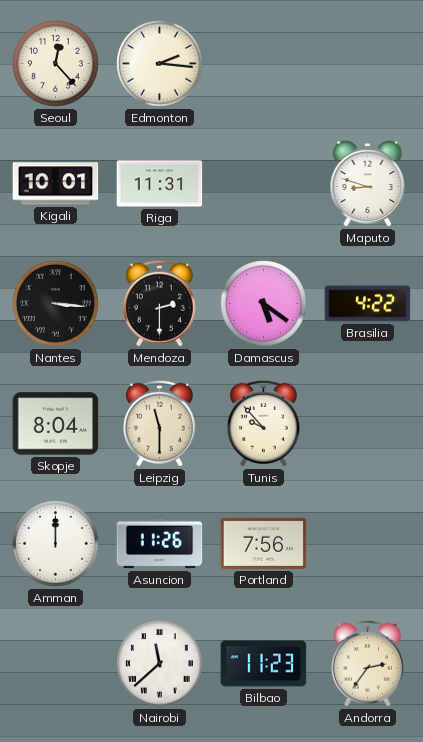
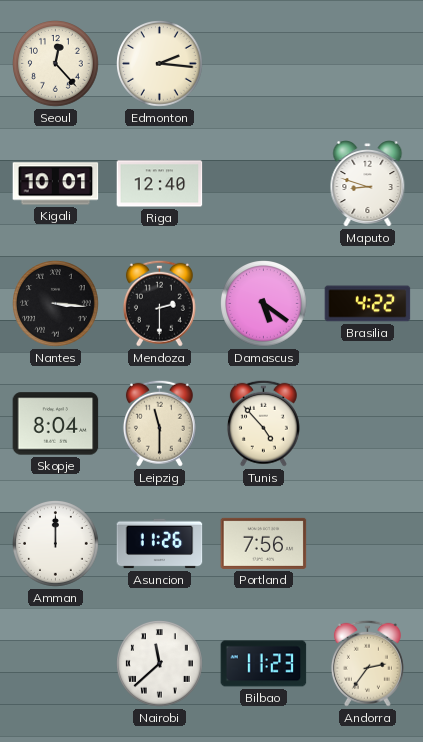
Riga: 11:31 -> 12:40
Tunis: 9:53 -> 4:53
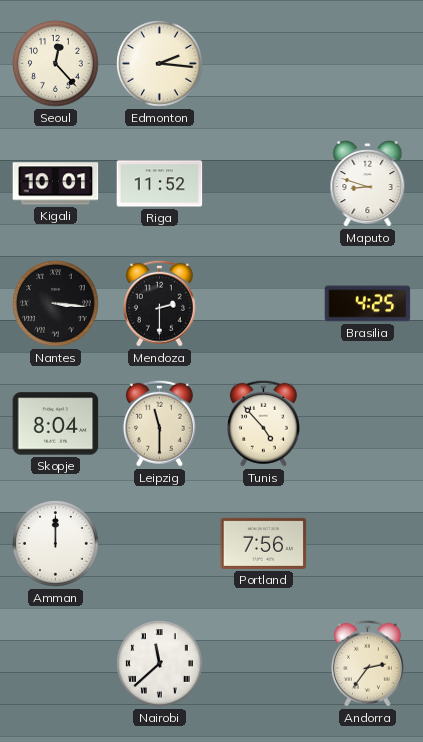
Riga: 12:40 -> 11:52
Damascus: 5:21 -> none
Brasilia: 4:22 -> 4:25
Asuncion: 11:26 -> none
Bilbao: 11:23 -> none
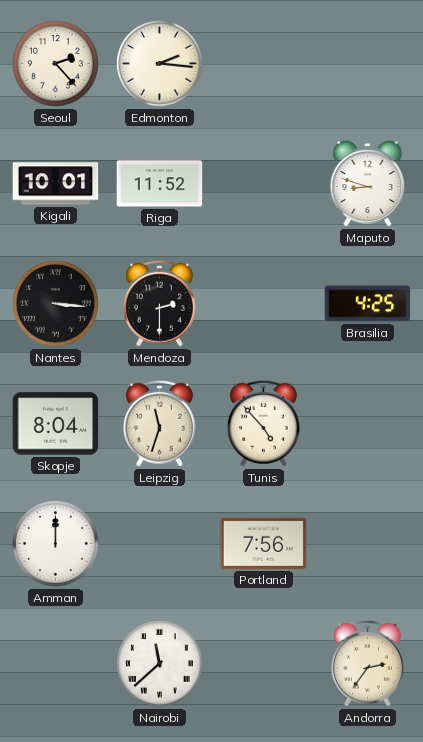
Seoul: 12:23 -> 2:23
Leipzig: 11:30 -> 11:33
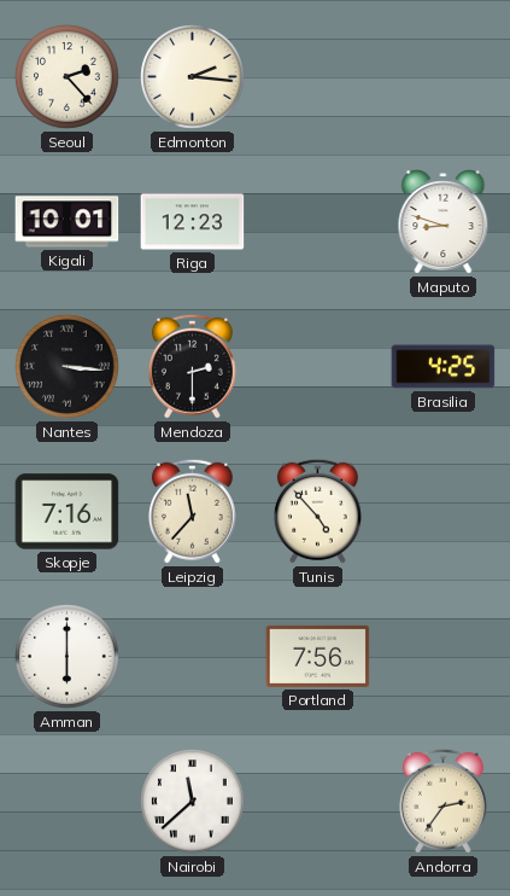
Riga: 11:52 -> 12:23
Skopje: 8:04 -> 7:16
Leipzig: 11:33 -> 11:37
Amman: 12:00 -> 6:00
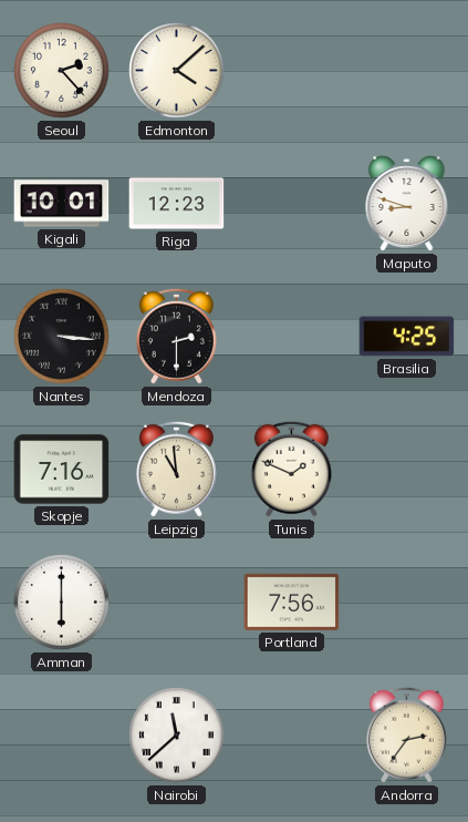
Edmonton: 2:16 -> 4:08
Leipzig: 11:37 -> 10:59
Tunis: 4:53 -> 1:49
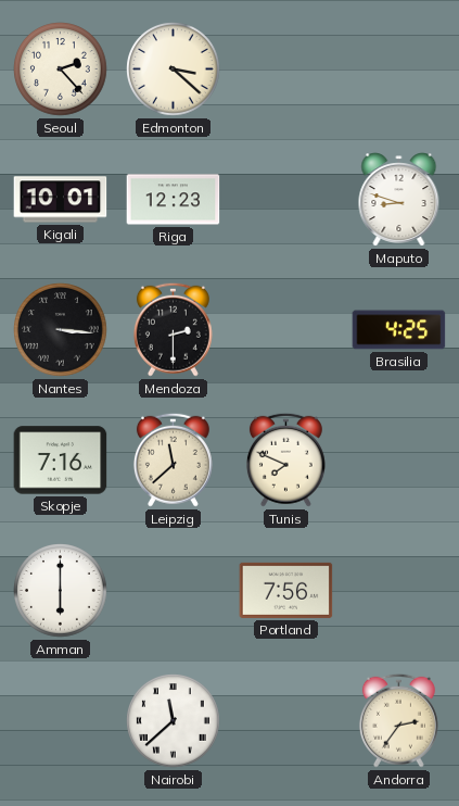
Edmonton: 4:08 -> 3:22
Leipzig: 10:59 -> 11:38
Tunis: 1:49 -> 7:49
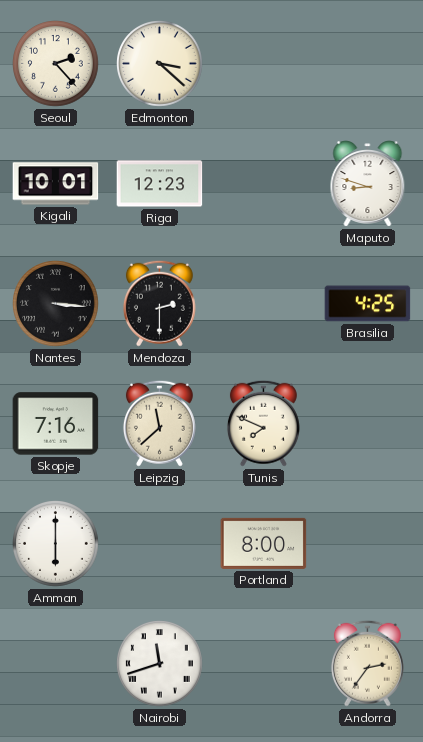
Portland: 7:56 -> 8:00
Nairobi: 11:38 -> 11:42
